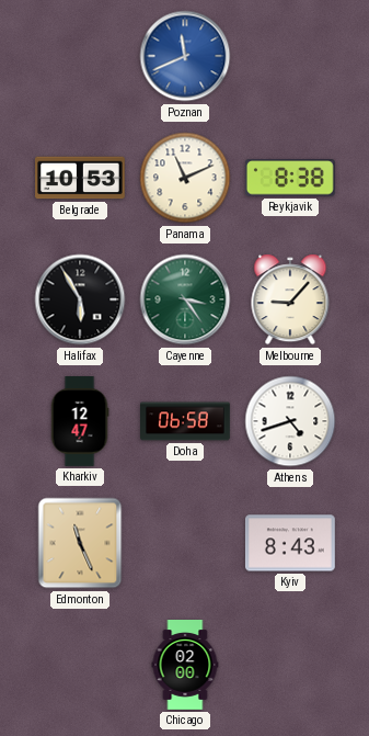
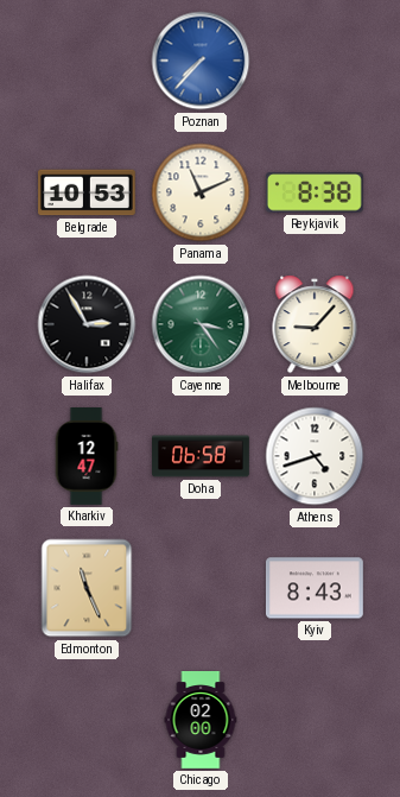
Poznan: 11:41 -> 7:37
Halifax: 5:55 -> 2:55
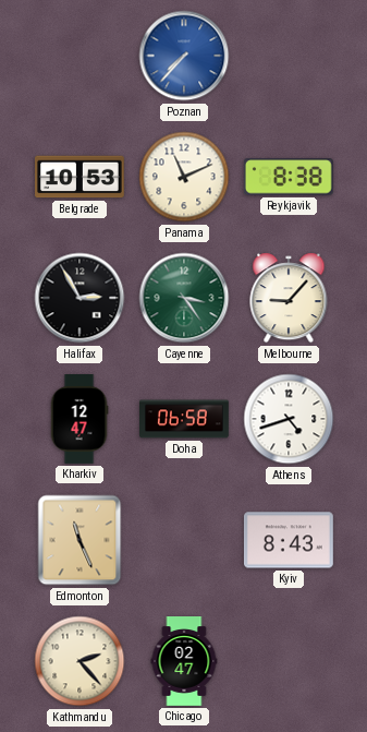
Kathmandu: none -> 2:23
Chicago: 02:00 -> 02:47
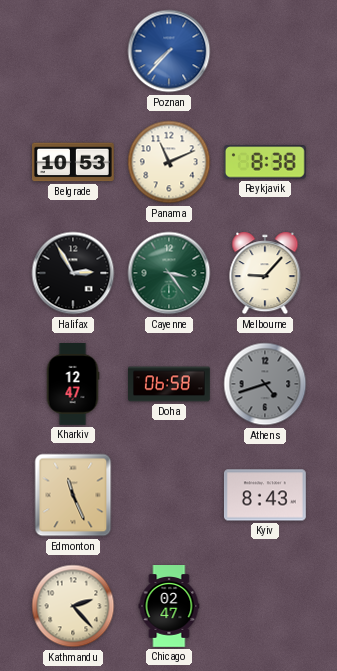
Athens dial: white -> grey
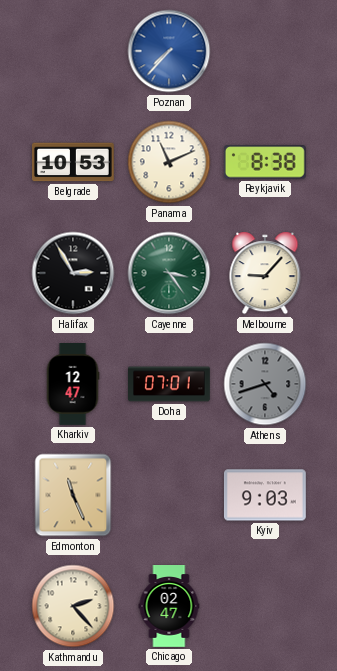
Doha: 06:58 -> 07:01
Kyiv: 8:43 -> 9:03
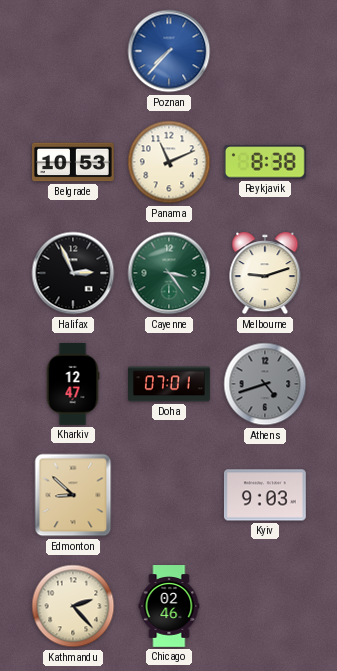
Halifax: 2:55 -> 2:56
Melbourne: 9:07 -> 9:12
Edmonton: 11:26 -> 8:52
Chicago: 02:47 -> 02:46
